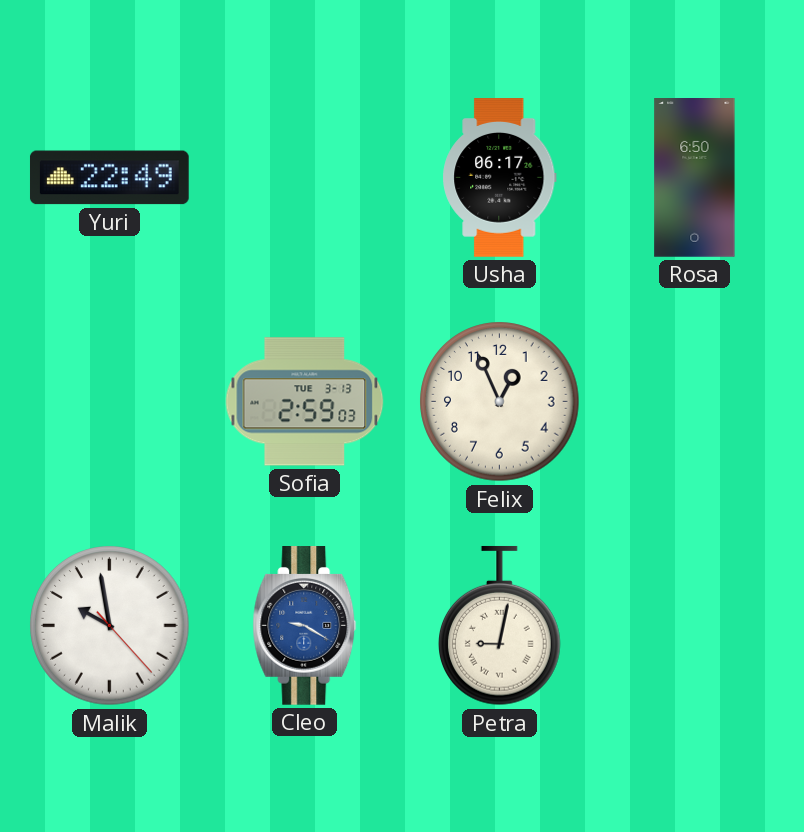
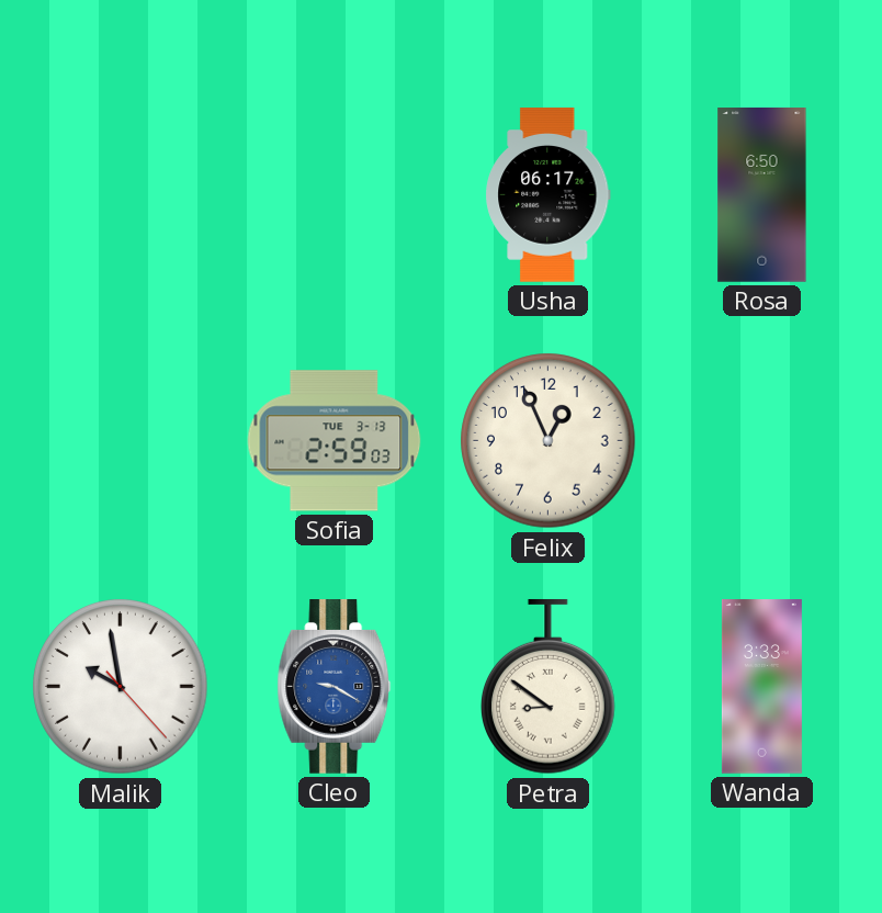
Yuri: 22:49 -> none
Petra: 9:02 -> 8:51
Wanda: none -> 3:33
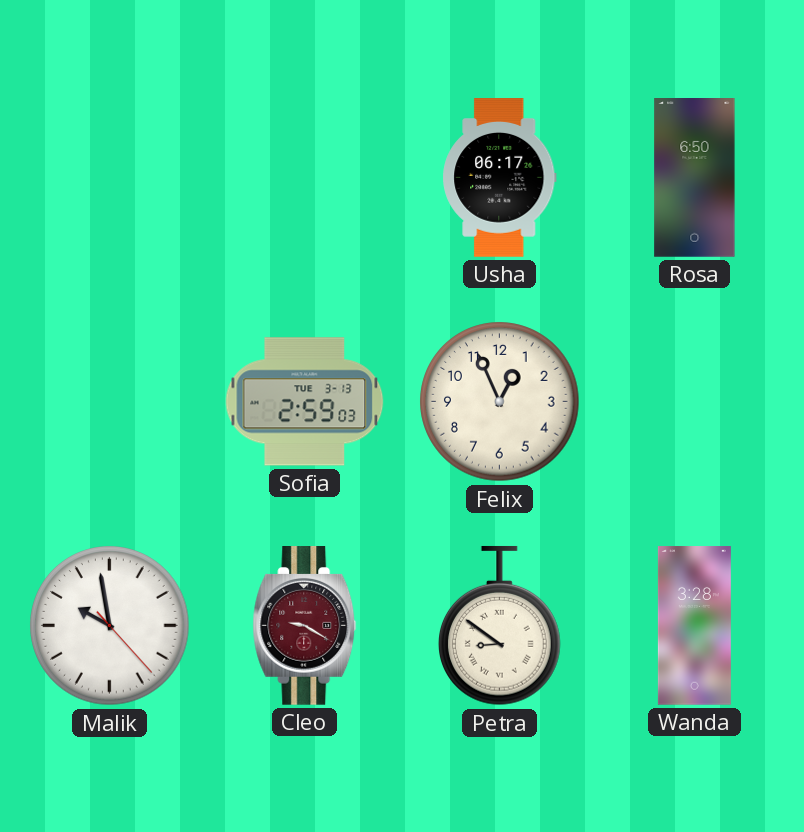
Cleo dial: blue -> burgundy
Wanda: 3:33 -> 3:28
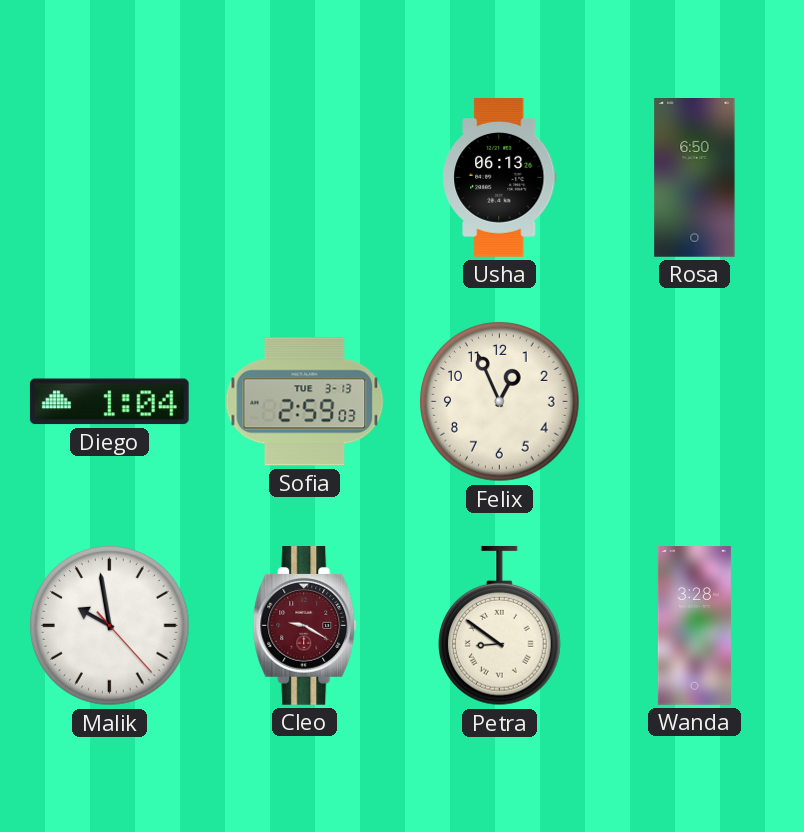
Usha: 06:17 -> 06:13
Diego: none -> 1:04
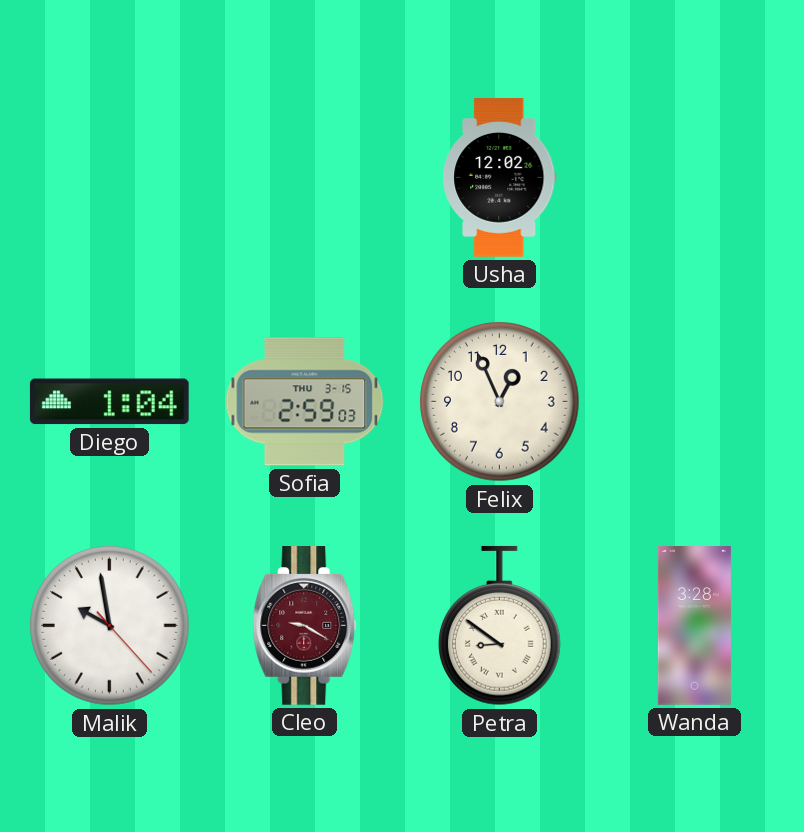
Usha: 06:13 -> 12:02
Rosa: 6:50 -> none
Sofia date: TUE 3-13 -> THU 3-15
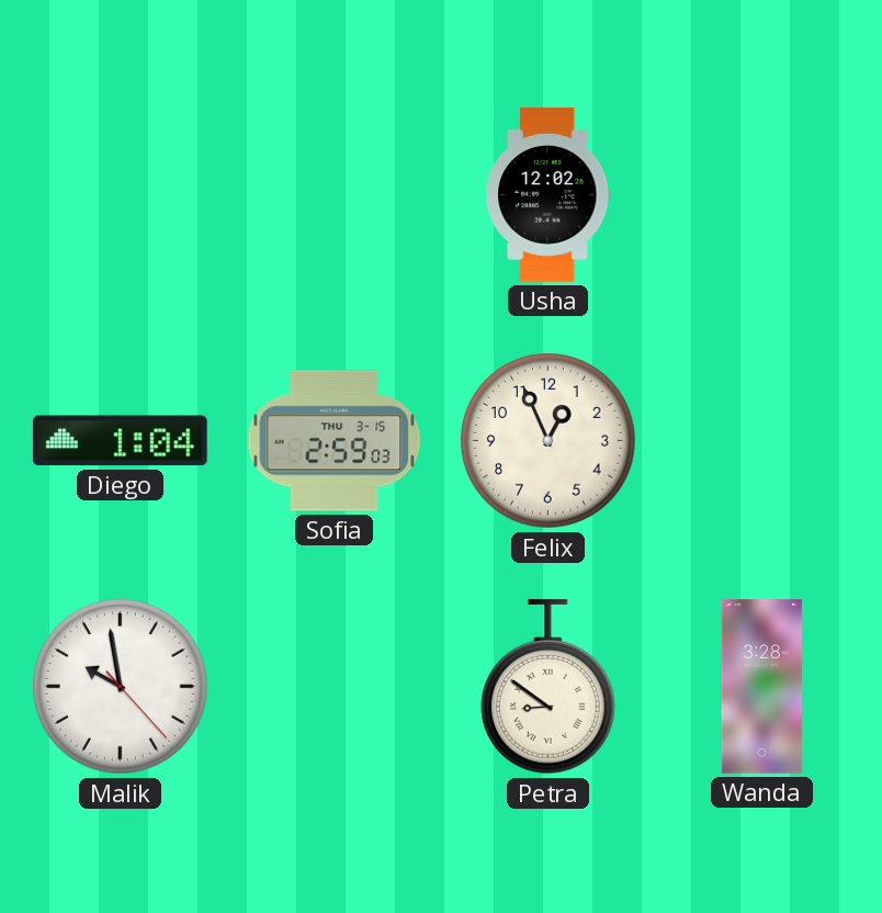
Cleo: 9:20 -> none
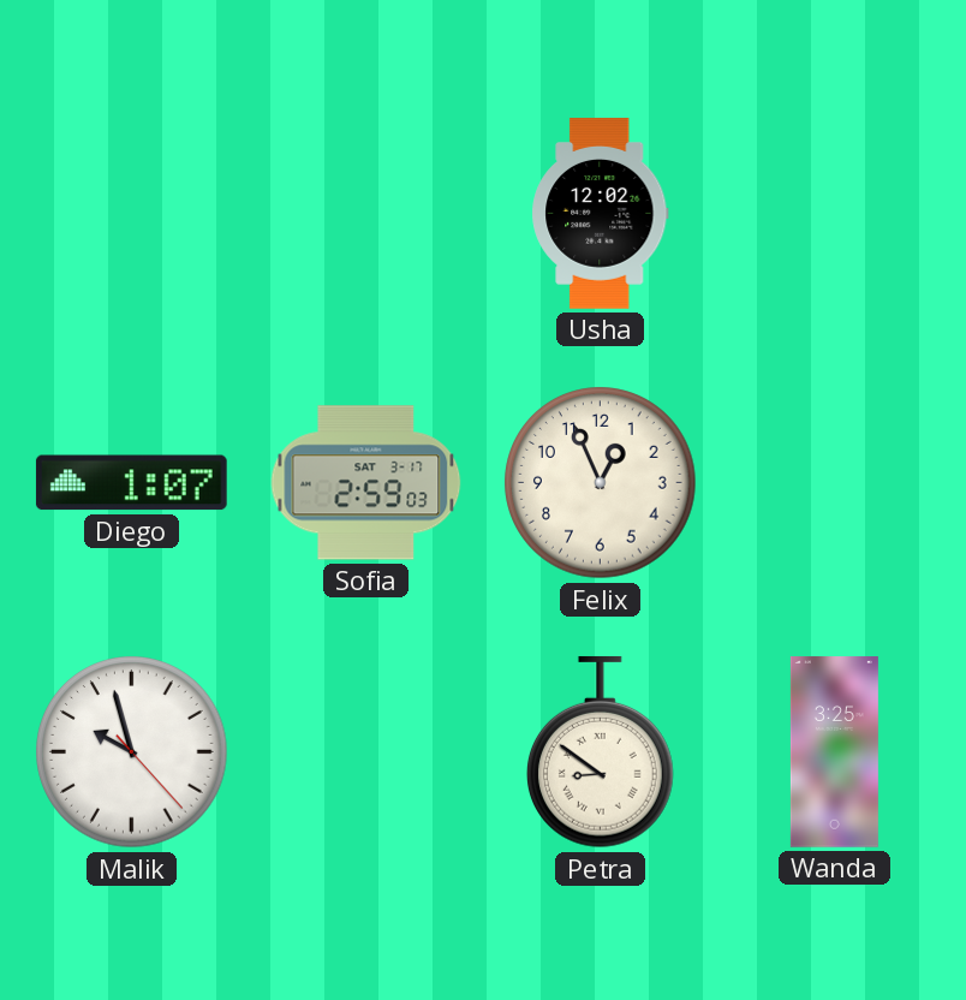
Diego: 1:04 -> 1:07
Sofia date: THU 3-15 -> SAT 3-17
Malik: 9:58 -> 9:57
Wanda: 3:28 -> 3:25
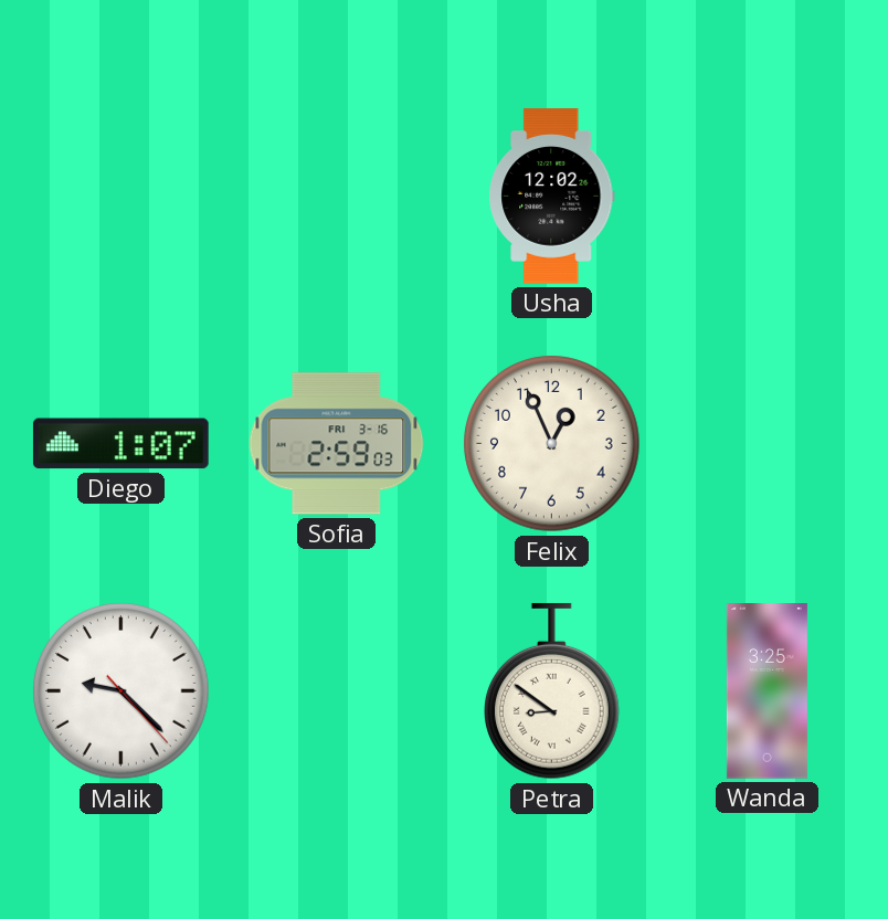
Sofia date: SAT 3-17 -> FRI 3-16
Malik: 9:57 -> 9:22
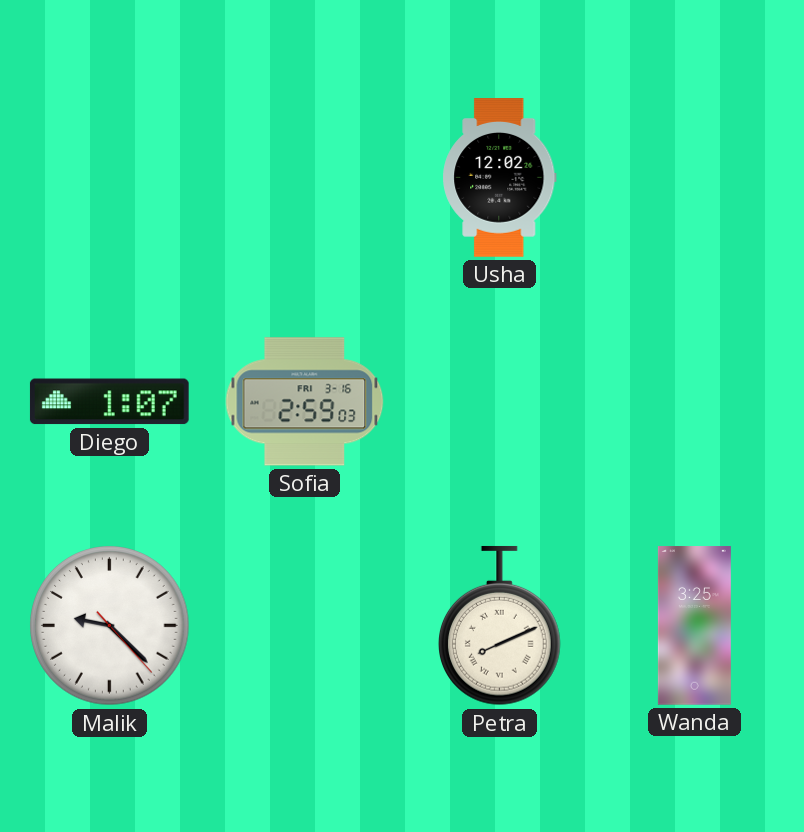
Felix: 12:56 -> none
Petra: 8:51 -> 8:11
